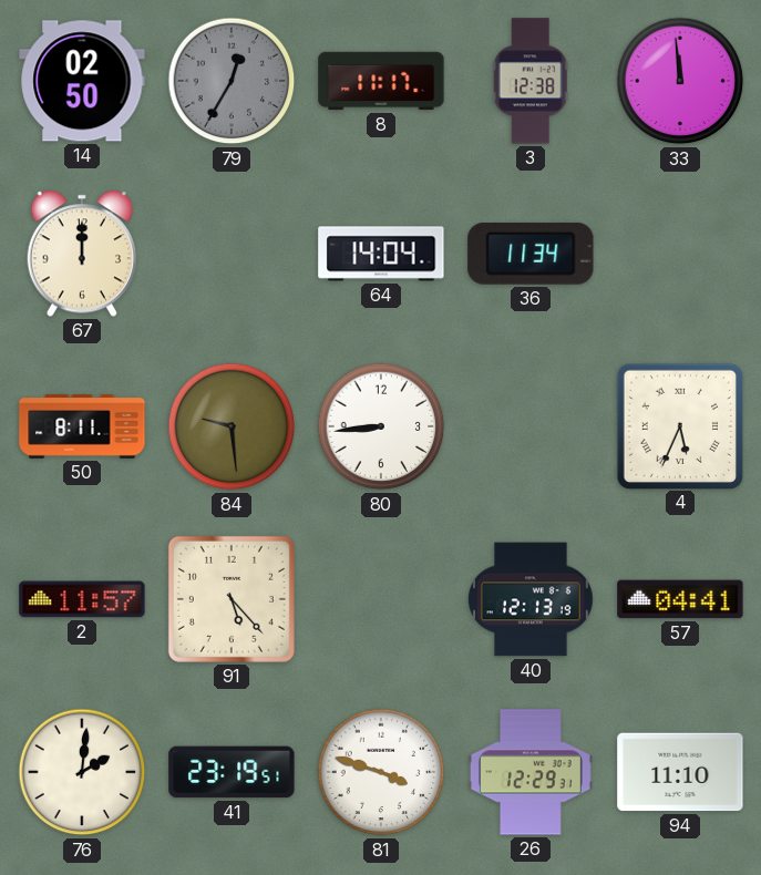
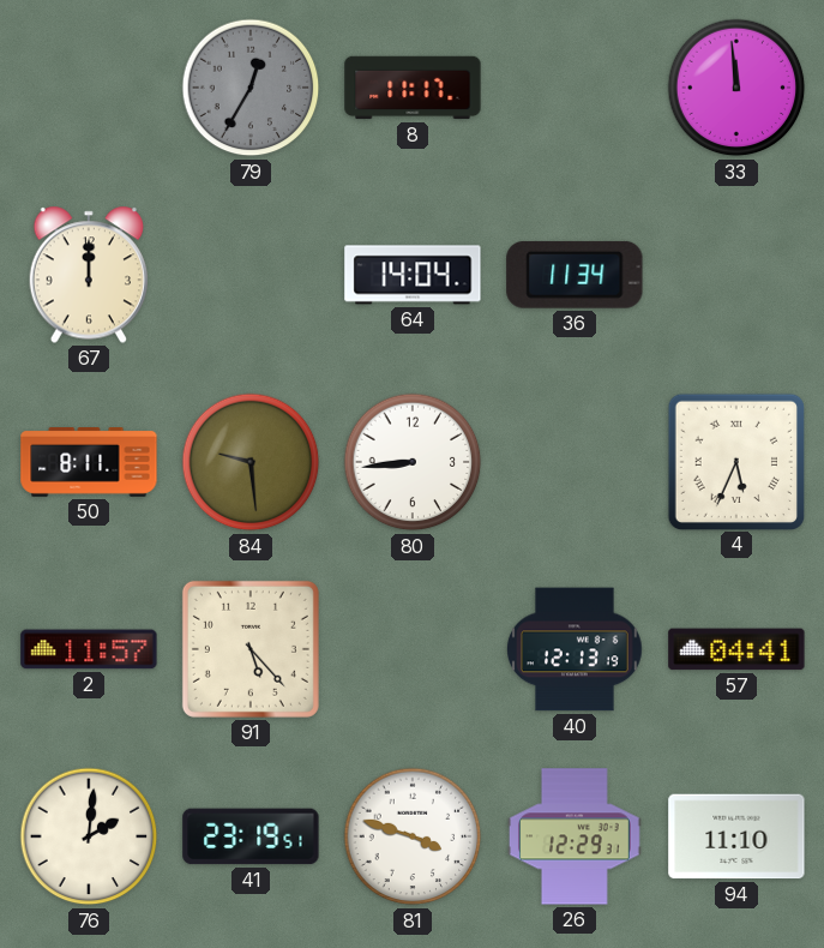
14: 02:50 -> none
3: 12:38 -> none
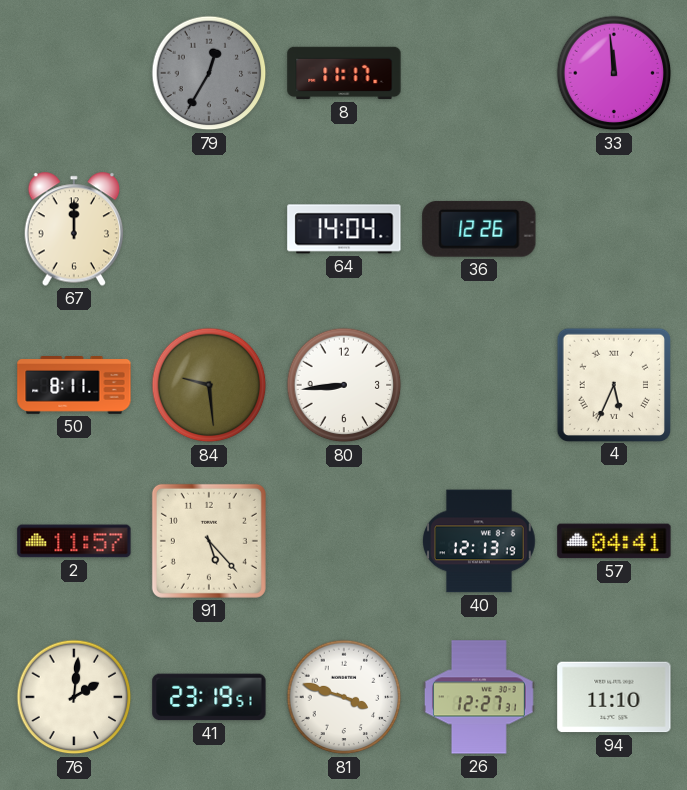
36: 11:34 -> 12:26
26: 12:29 -> 12:27
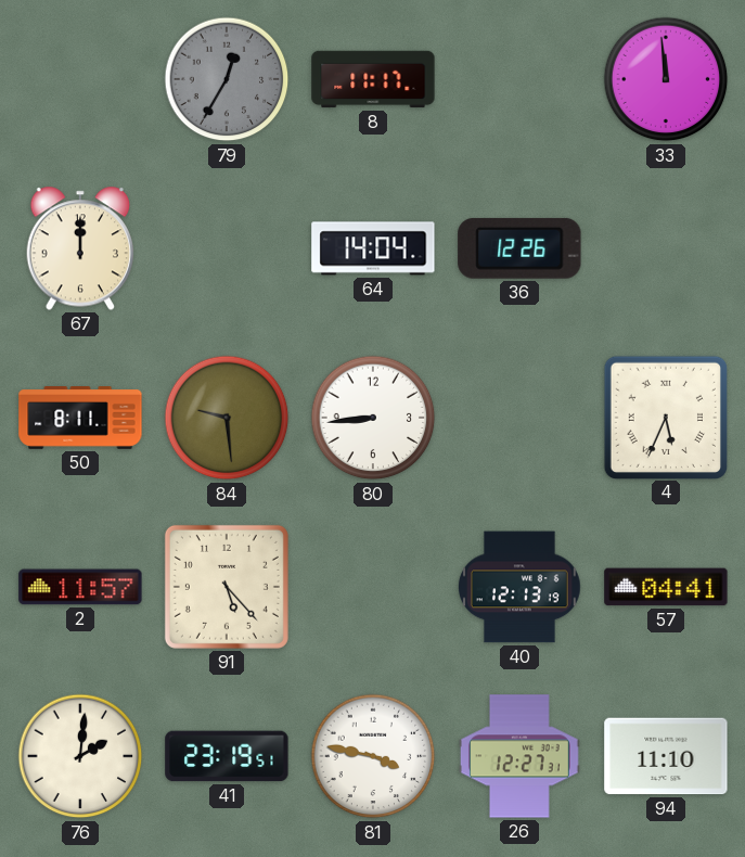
81: 3:48 -> 3:47
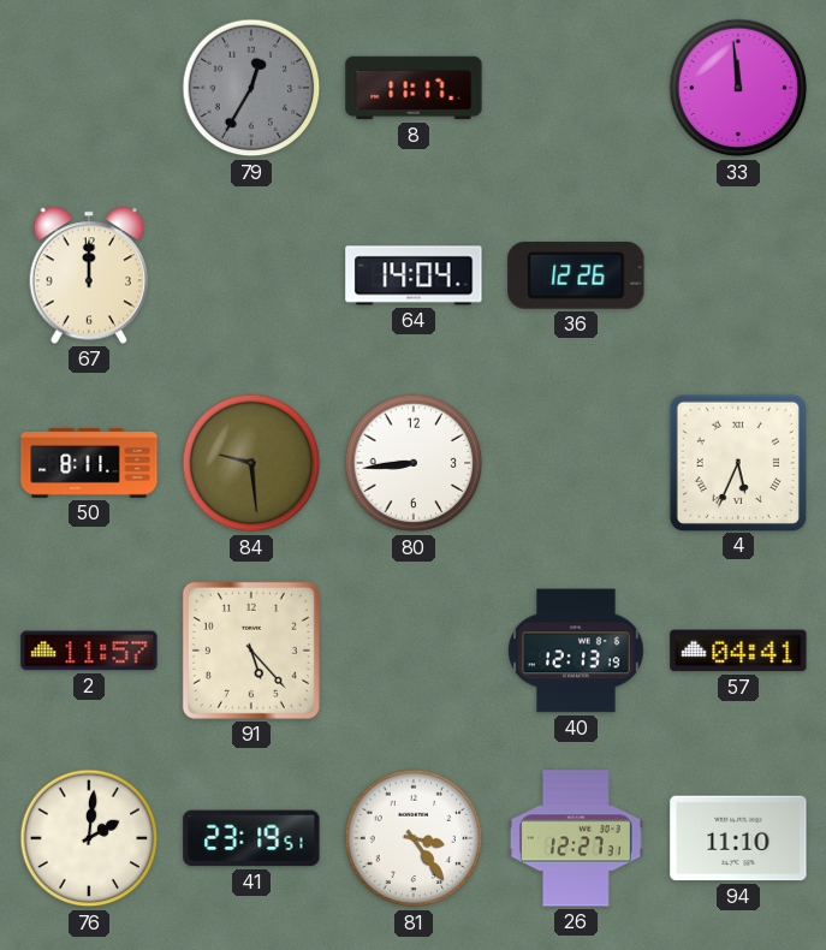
81: 3:47 -> 3:24
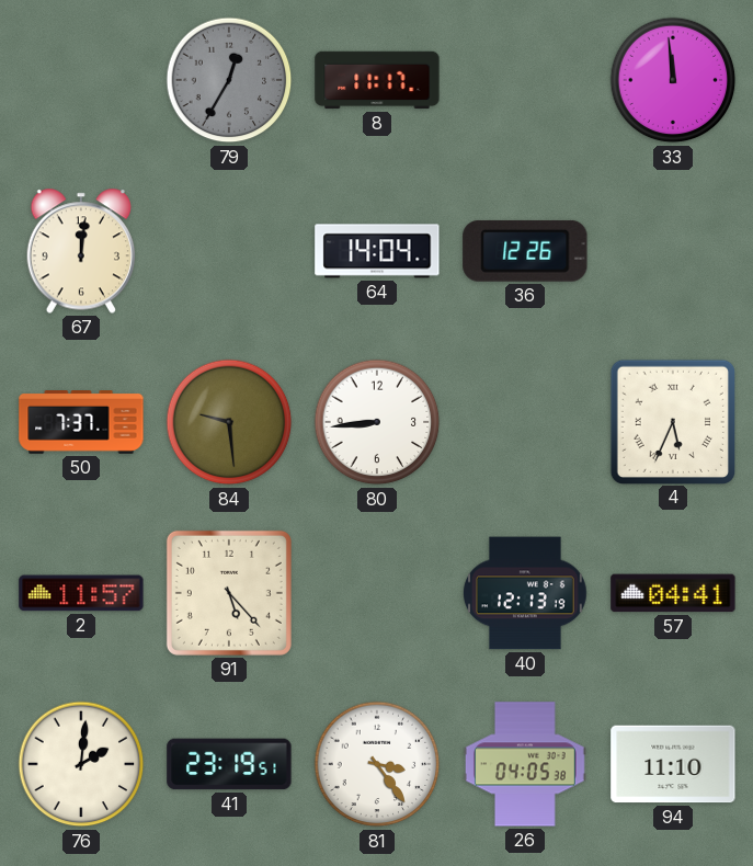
67: 12:00 -> 12:01
50: 8:11 -> 7:37
26: 12:27 -> 04:05
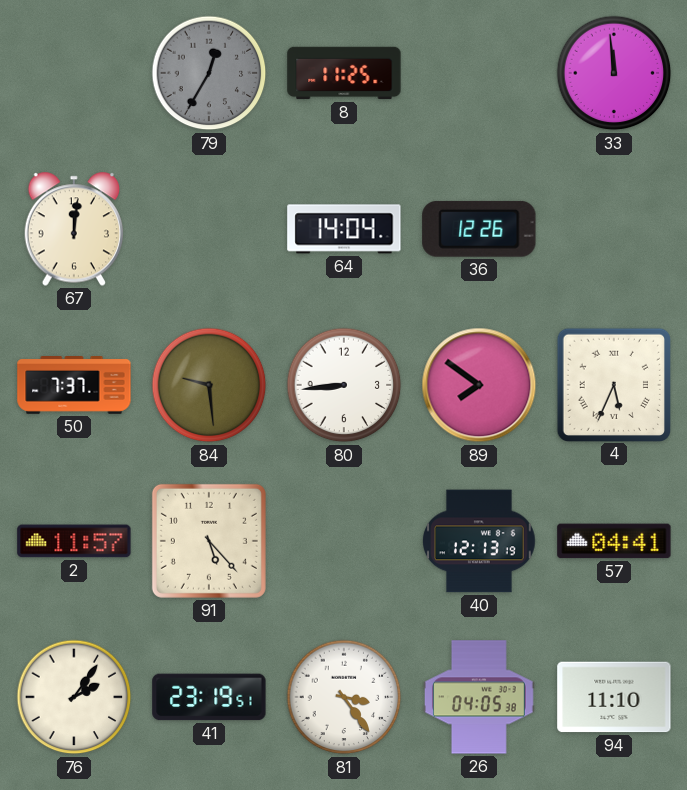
8: 11:17 -> 11:25
89: none -> 7:51
76: 2:01 -> 2:06
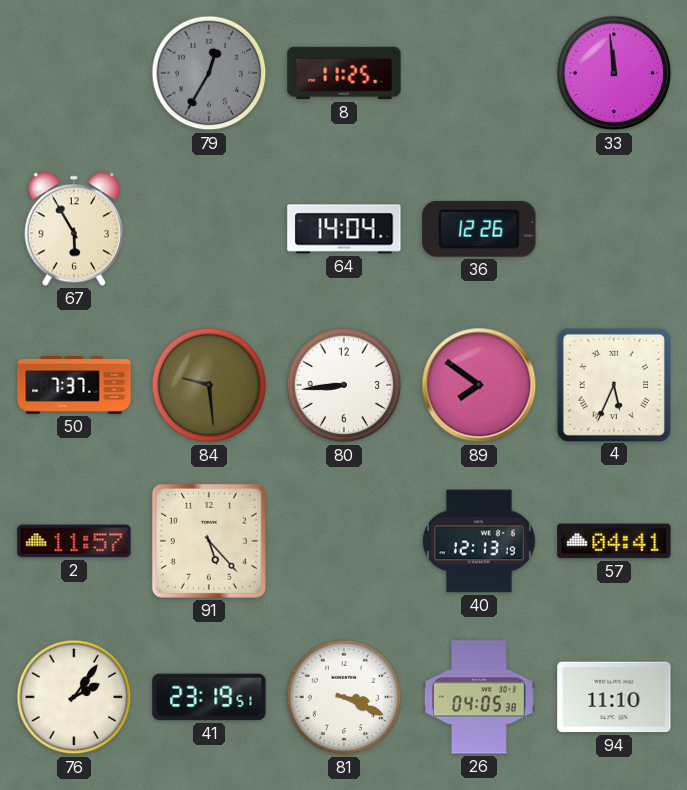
67: 12:01 -> 5:55
81: 3:24 -> 3:19
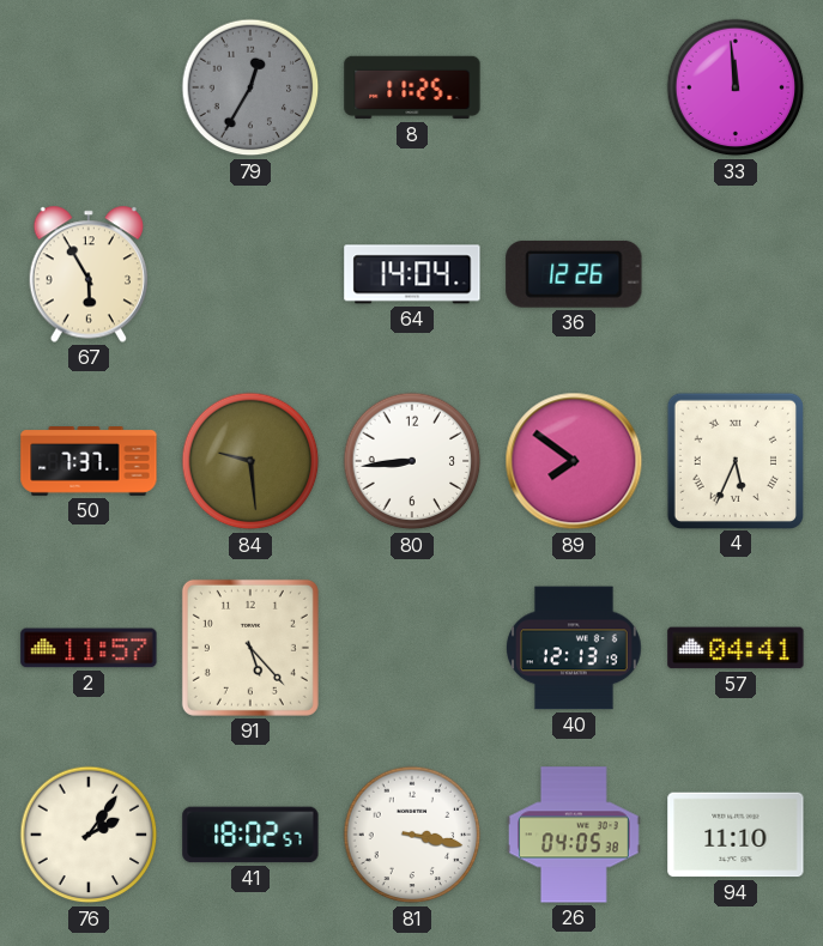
41: 23:19 -> 18:02
81: 3:19 -> 3:17
